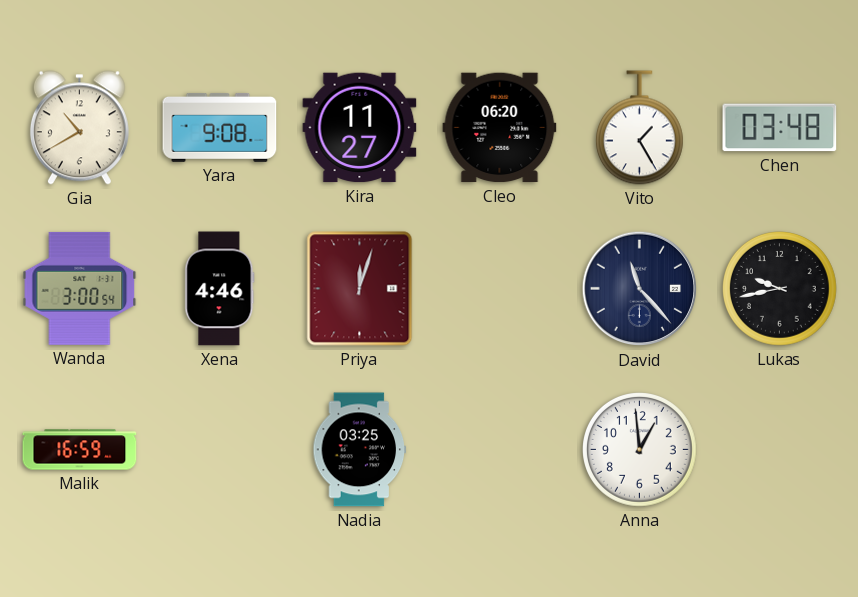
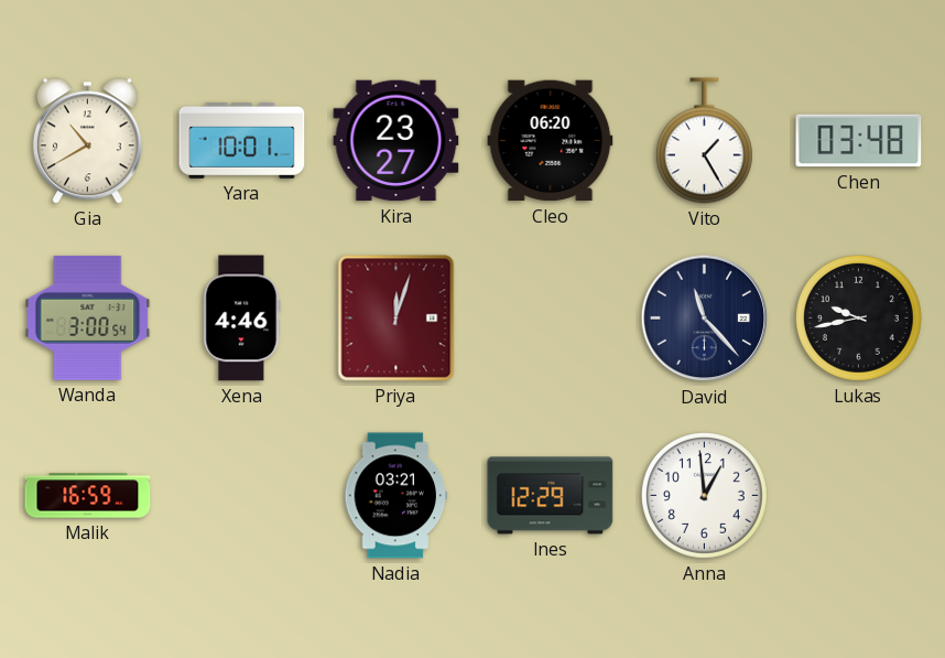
Yara: 9:08 -> 10:01
Kira: 11:27 -> 23:27
Nadia: 03:25 -> 03:21
Ines: none -> 12:29
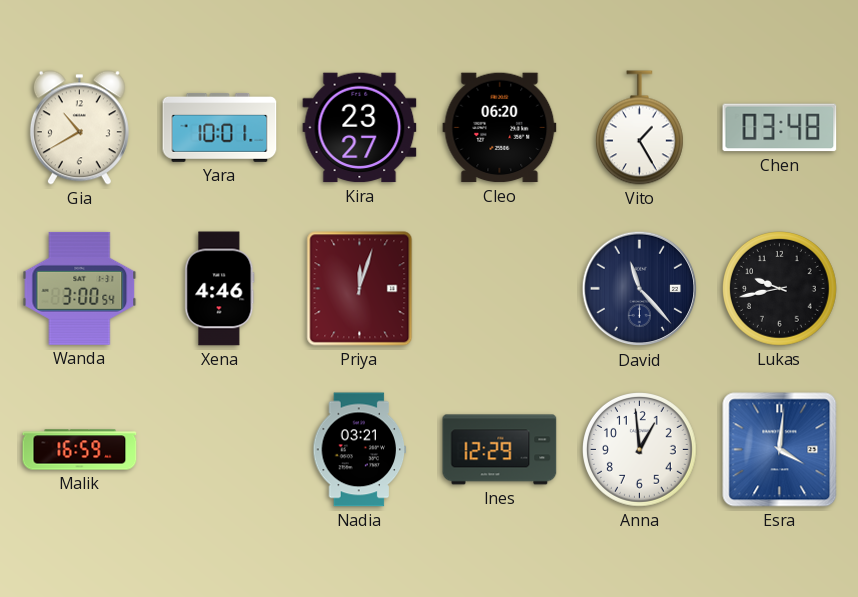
Esra: none -> 4:01
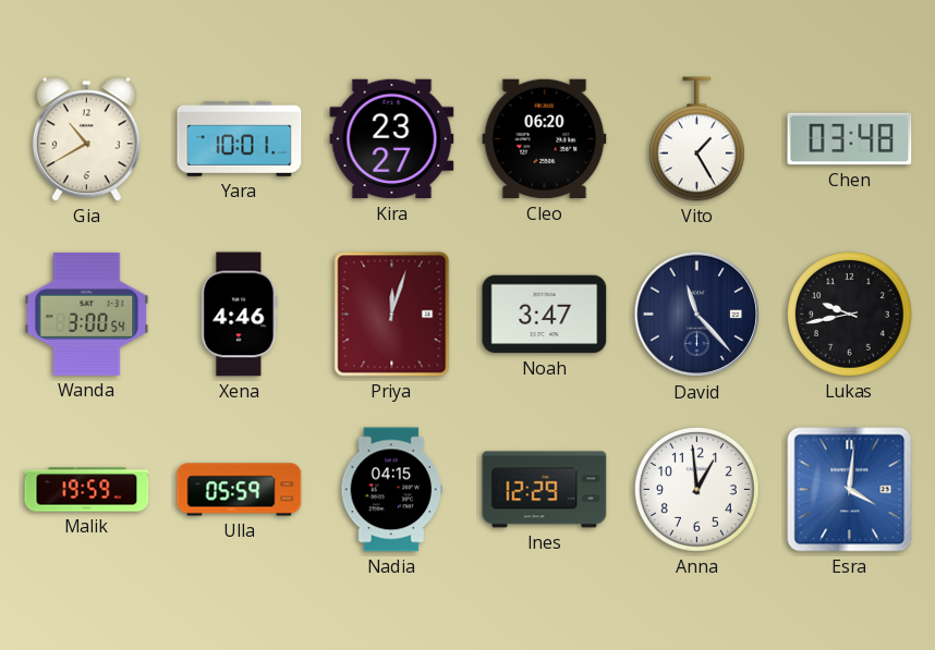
Noah: none -> 3:47
Malik: 16:59 -> 19:59
Ulla: none -> 05:59
Nadia: 03:21 -> 04:15
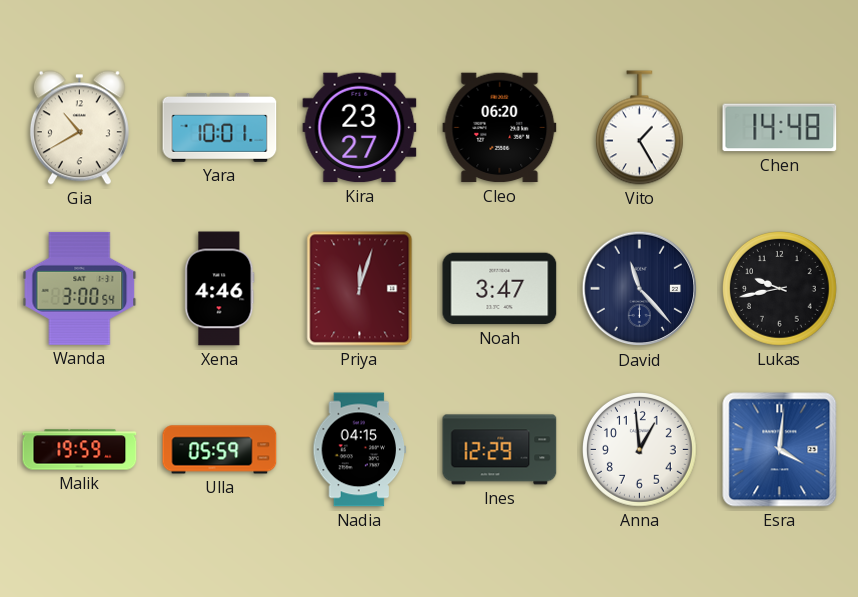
Chen: 03:48 -> 14:48
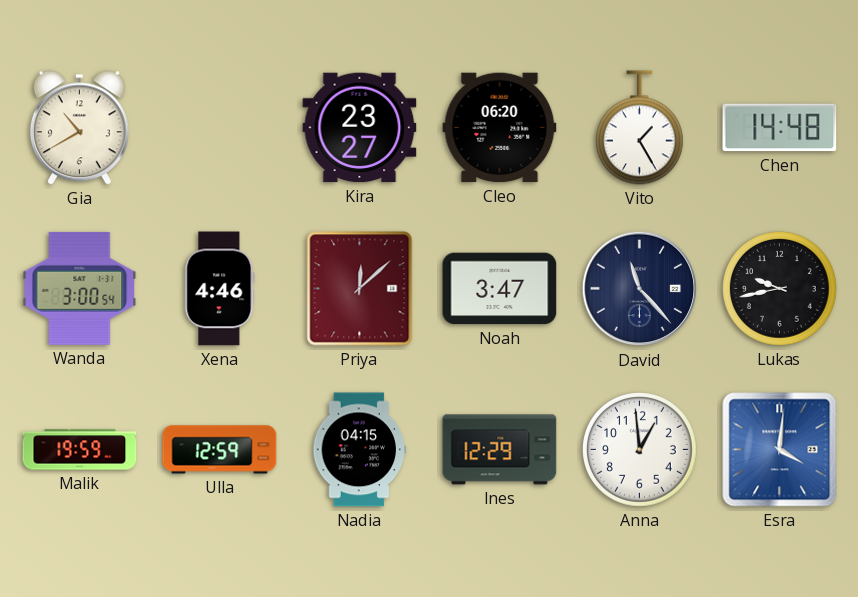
Yara: 10:01 -> none
Priya: 12:03 -> 12:08
Ulla: 05:59 -> 12:59
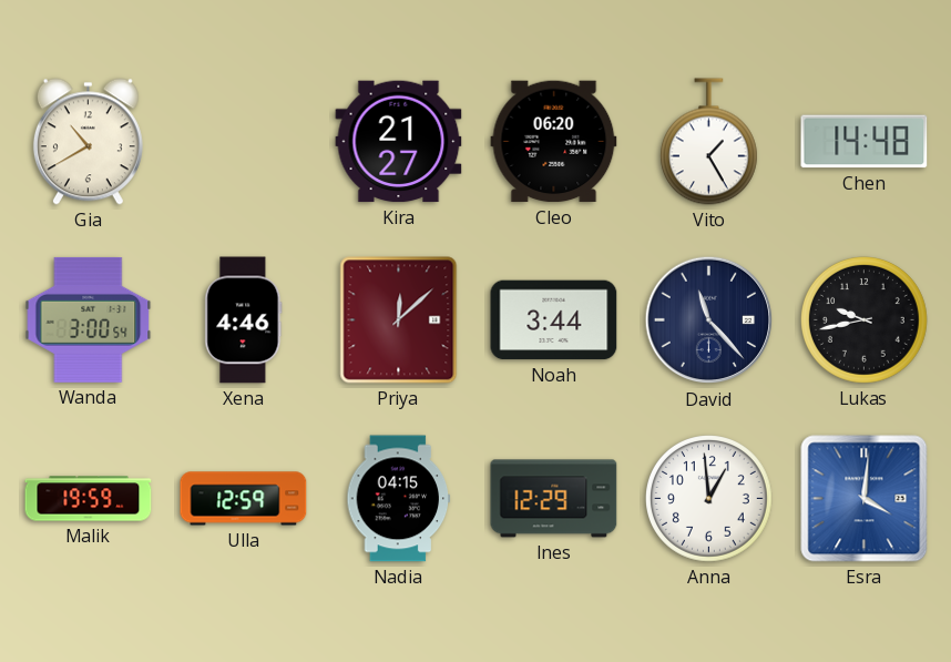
Kira: 23:27 -> 21:27
Noah: 3:47 -> 3:44
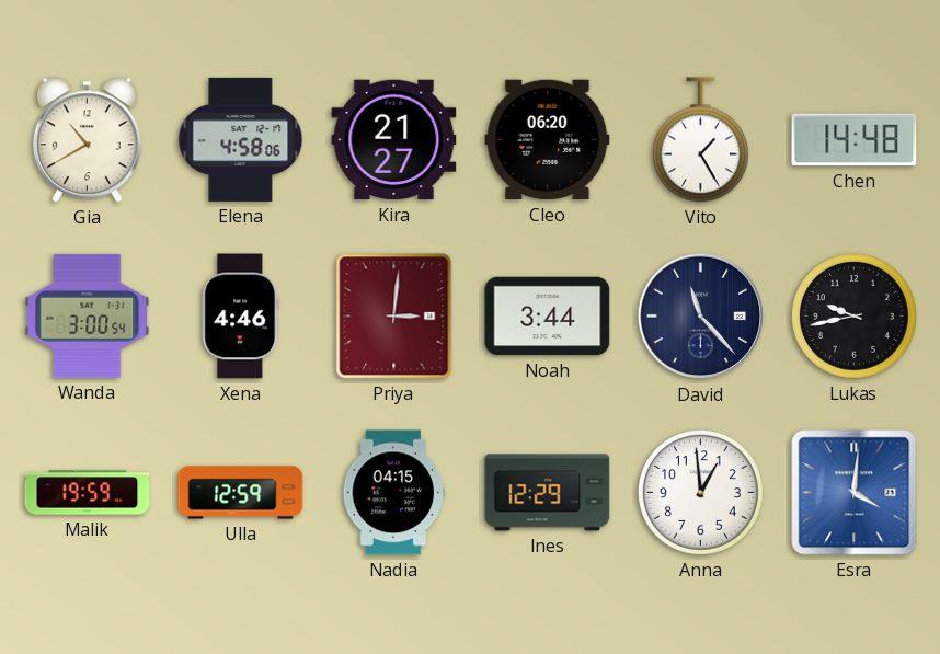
Elena: none -> 4:58
Priya: 12:08 -> 3:01
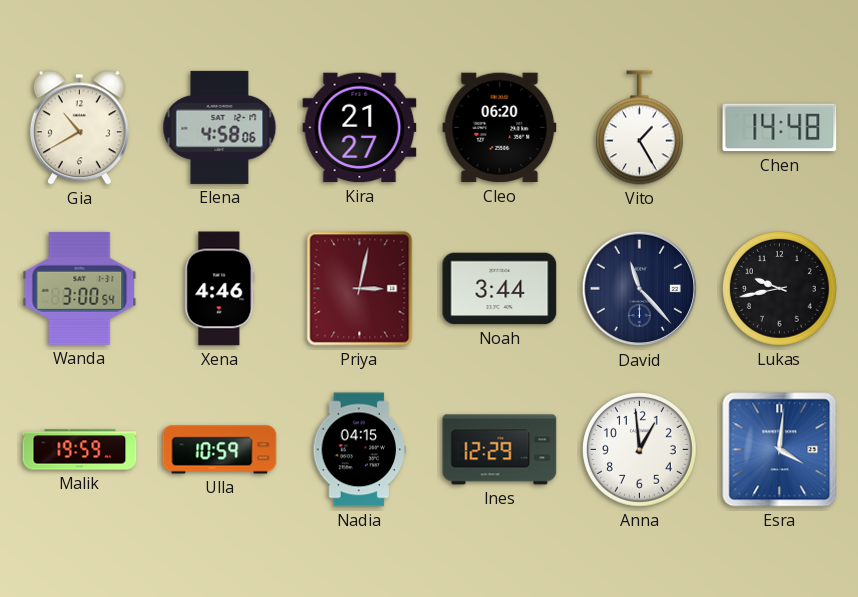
Priya: 3:01 -> 3:02
Ulla: 12:59 -> 10:59
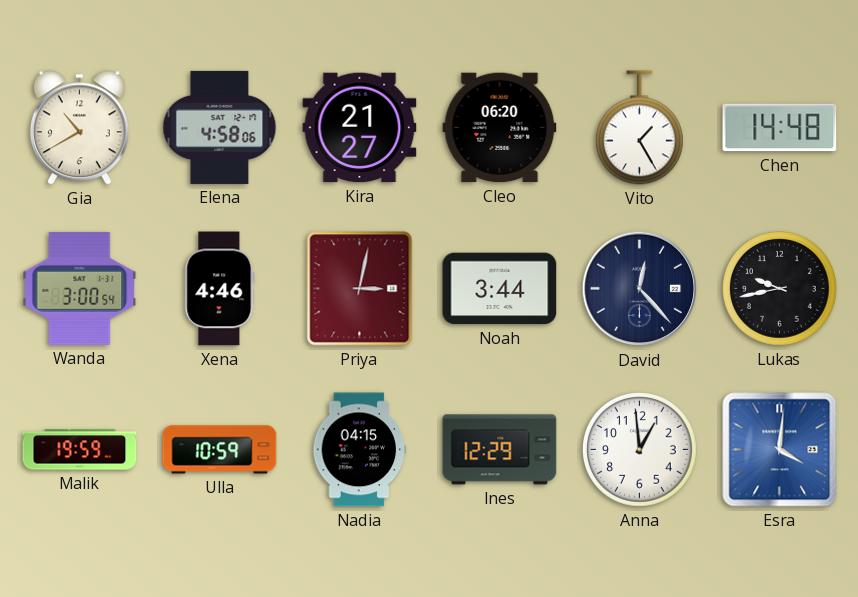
David: 11:23 -> 12:23
